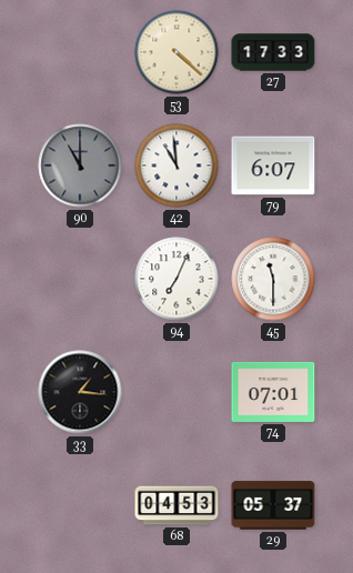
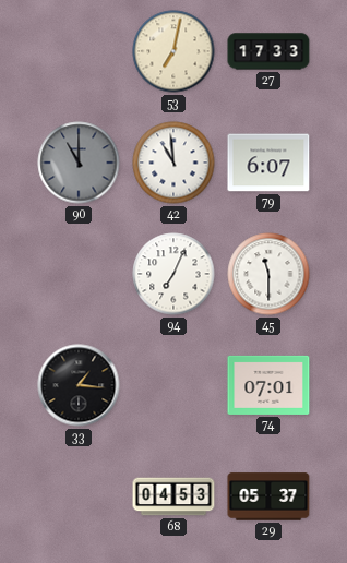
53: 4:22 -> 7:02
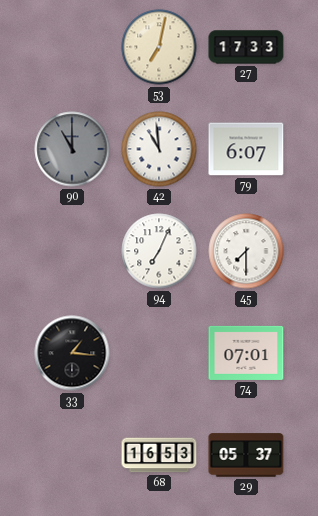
45: 11:30 -> 7:30
68: 04:53 -> 16:53
